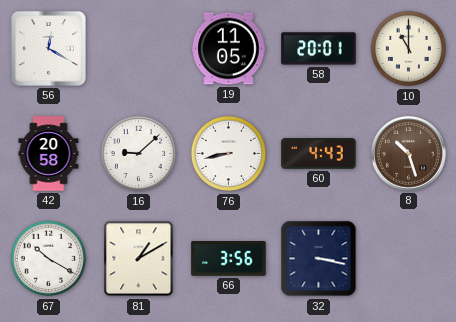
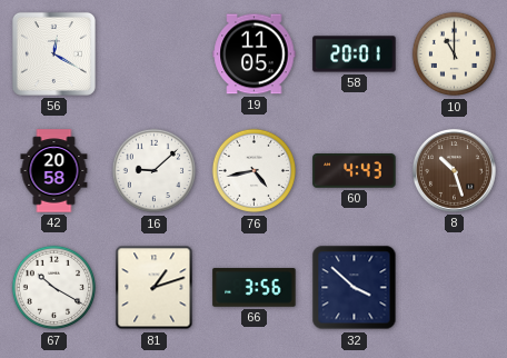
76: 8:43 -> 4:43
81: 1:10 -> 1:12
32: 3:17 -> 3:52
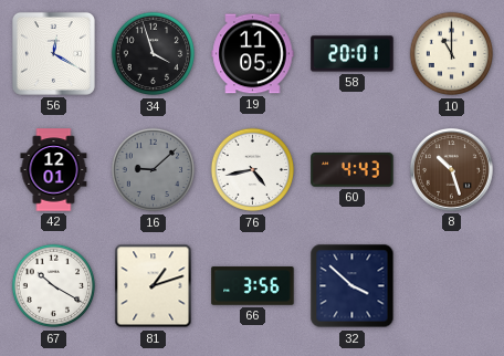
34: none -> 3:57
42: 20:58 -> 12:01
16 dial: white -> grey
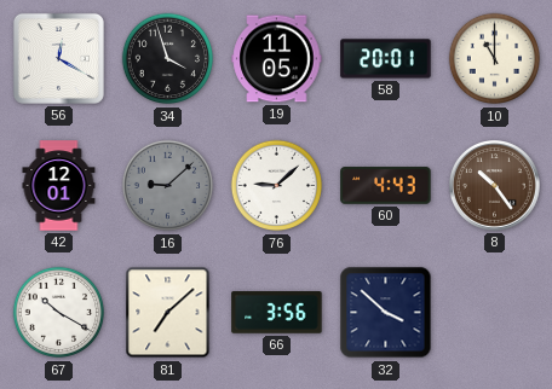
76: 4:43 -> 9:08
8: 10:27 -> 10:24
81: 1:12 -> 7:08
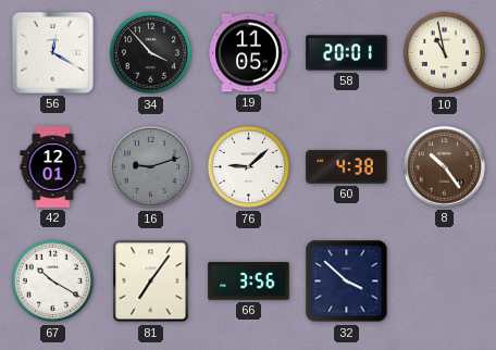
34: 3:57 -> 3:53
10: 11:00 -> 10:58
16: 9:08 -> 9:12
60: 4:43 -> 4:38
81: 7:08 -> 7:06
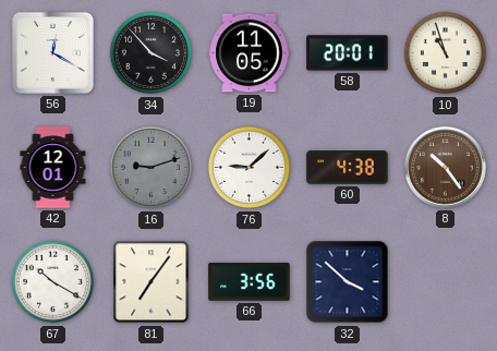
10: 10:58 -> 10:57
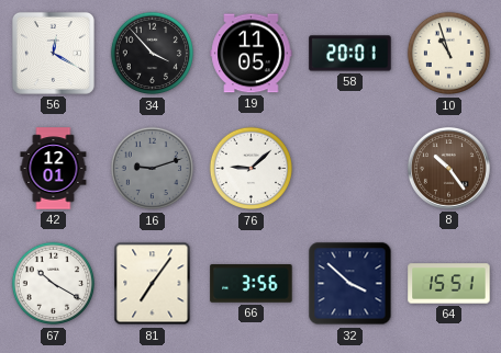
60: 4:38 -> none
64: none -> 15:51
